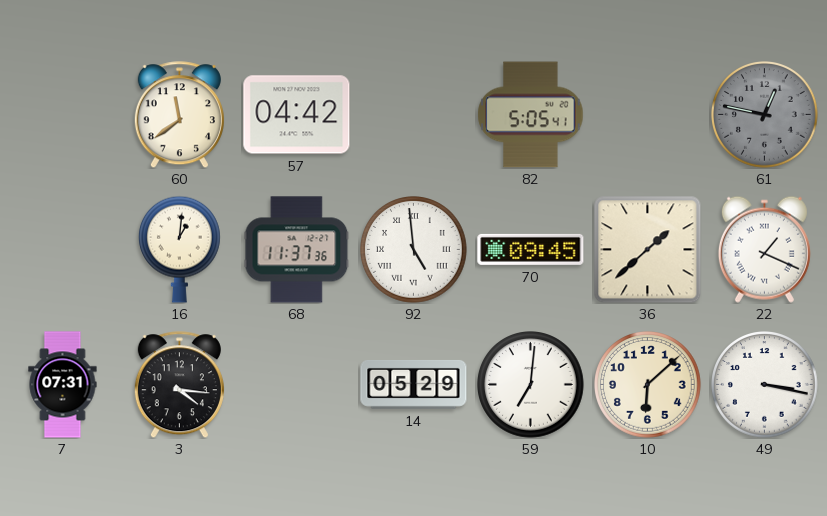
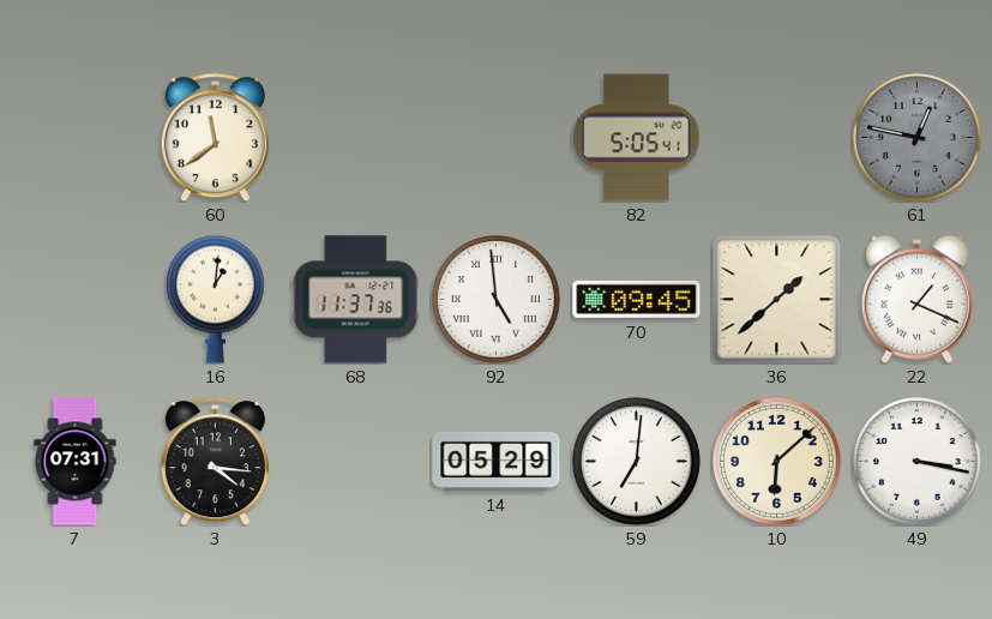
57: 04:42 -> none
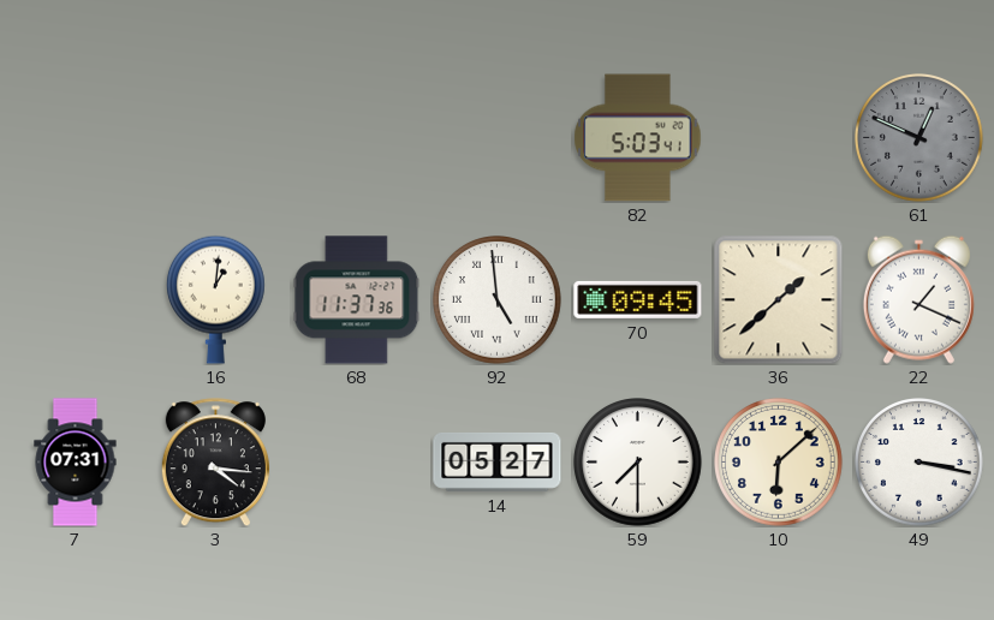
60: 11:39 -> none
82: 5:05 -> 5:03
61: 12:47 -> 12:49
14: 05:29 -> 05:27
59: 7:01 -> 7:30
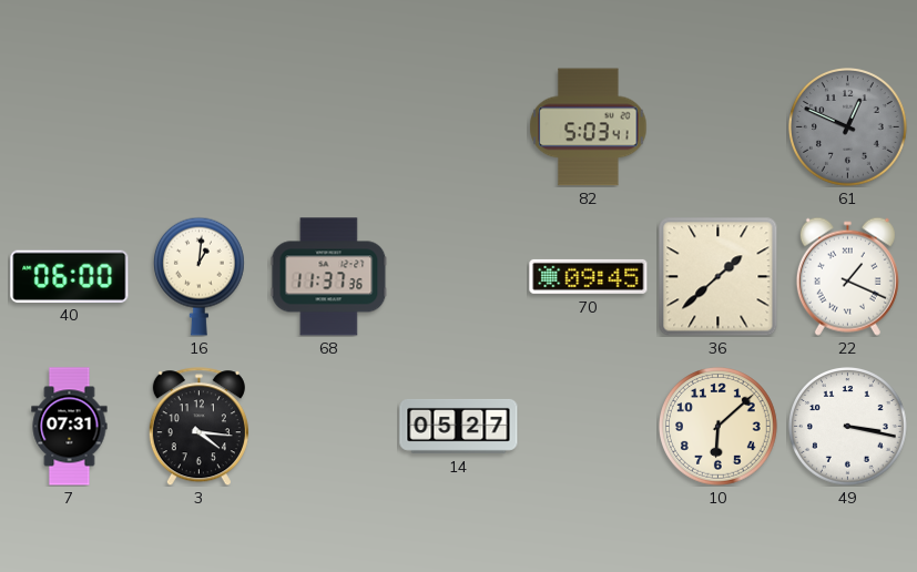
40: none -> 06:00
92: 4:59 -> none
59: 7:30 -> none
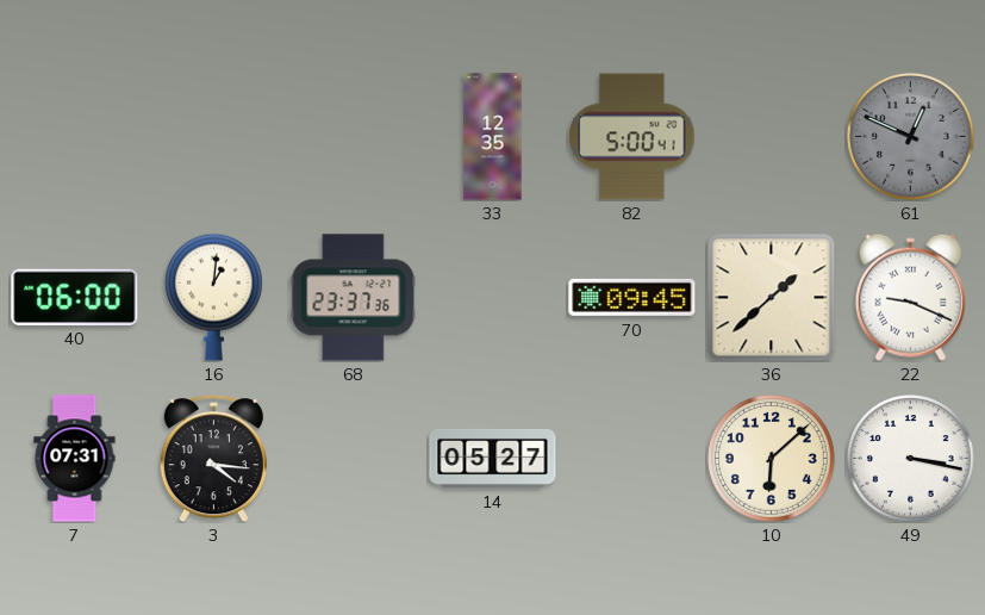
33: none -> 12:35
82: 5:03 -> 5:00
68: 11:37 -> 23:37
22: 1:19 -> 9:19
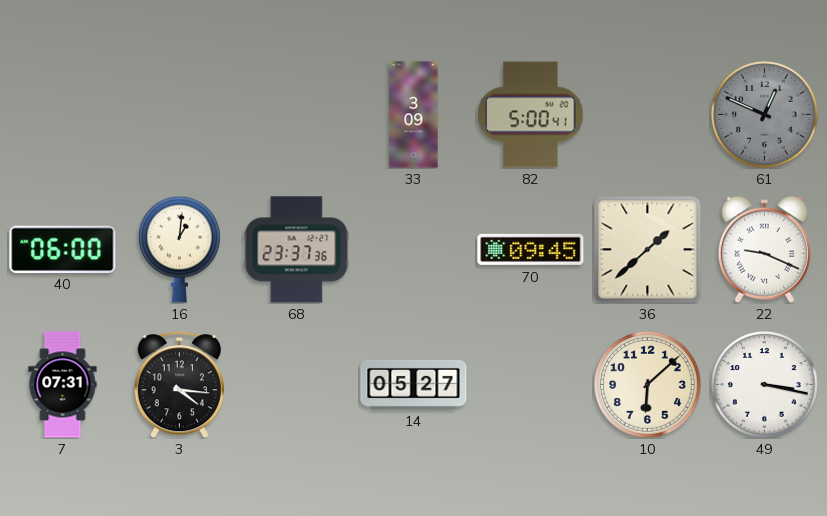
33: 12:35 -> 3:09
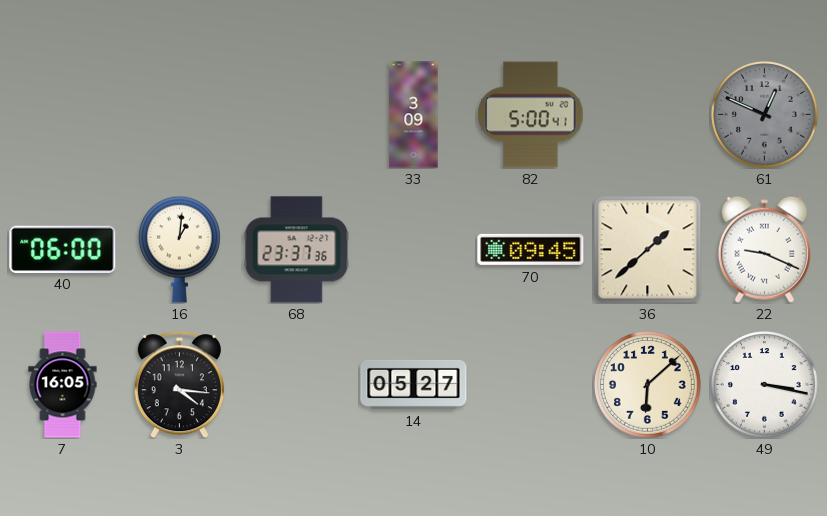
7: 07:31 -> 16:05
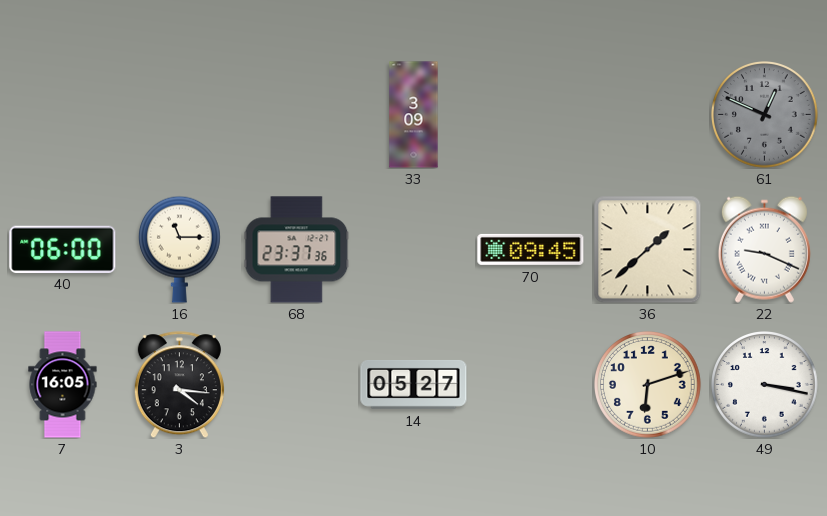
82: 5:00 -> none
16: 1:01 -> 11:15
10: 6:08 -> 6:12
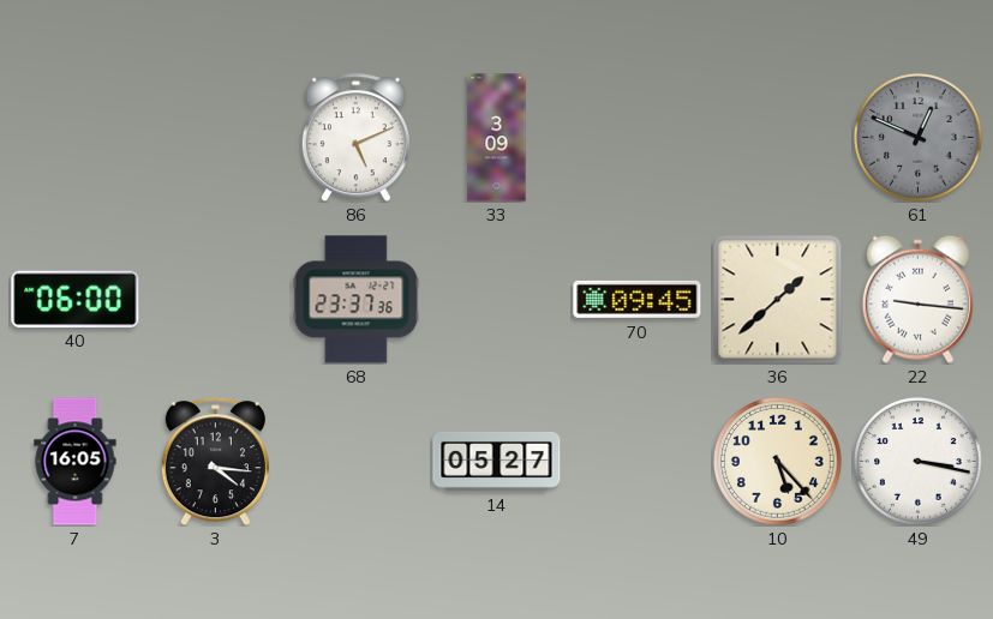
86: none -> 5:11
16: 11:15 -> none
22: 9:19 -> 9:16
10: 6:12 -> 5:23
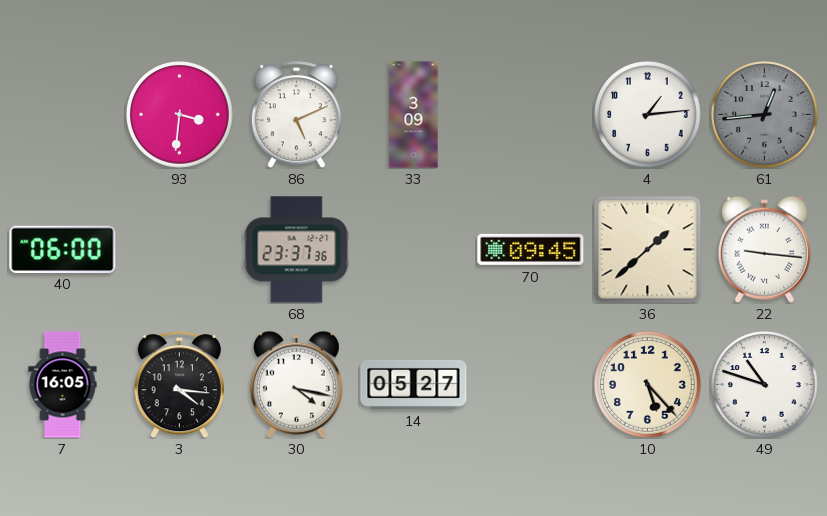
93: none -> 3:31
4: none -> 1:14
61: 12:49 -> 12:44
30: none -> 4:17
49: 3:17 -> 10:48
